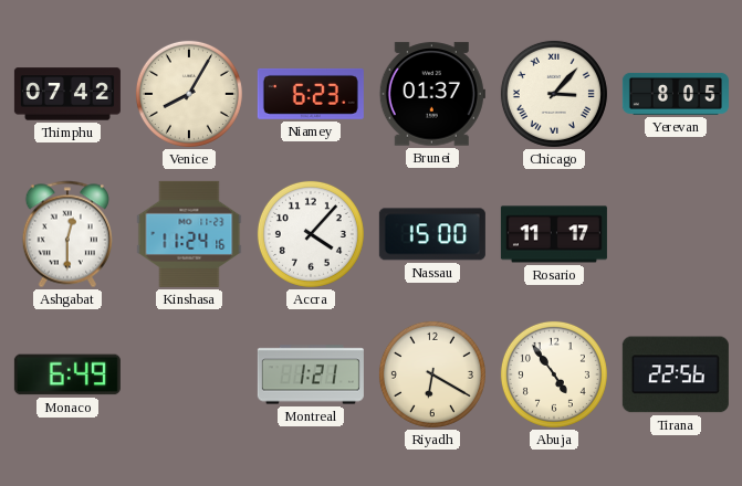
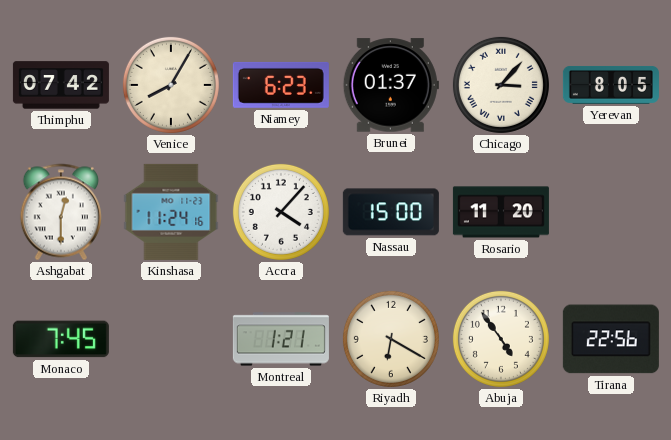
Rosario: 11:17 -> 11:20
Monaco: 6:49 -> 7:45
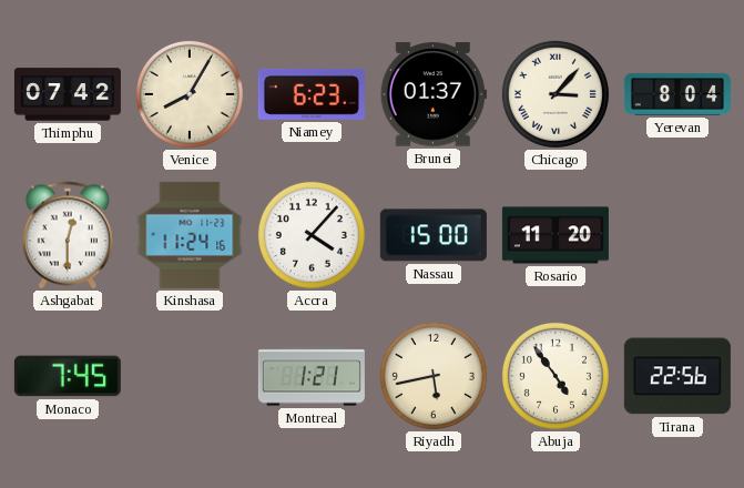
Yerevan: 8:05 -> 8:04
Riyadh: 6:20 -> 5:43
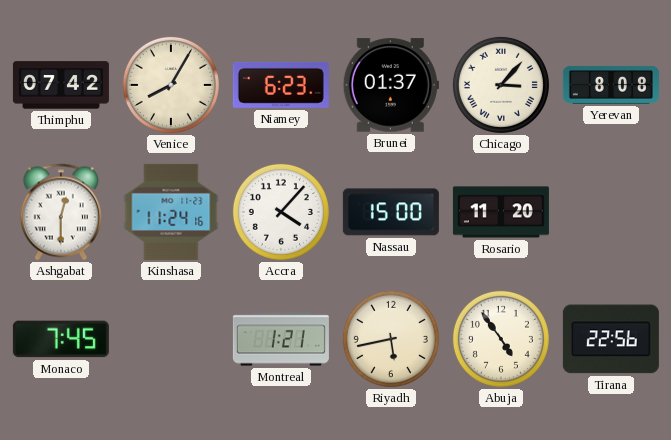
Yerevan: 8:04 -> 8:08
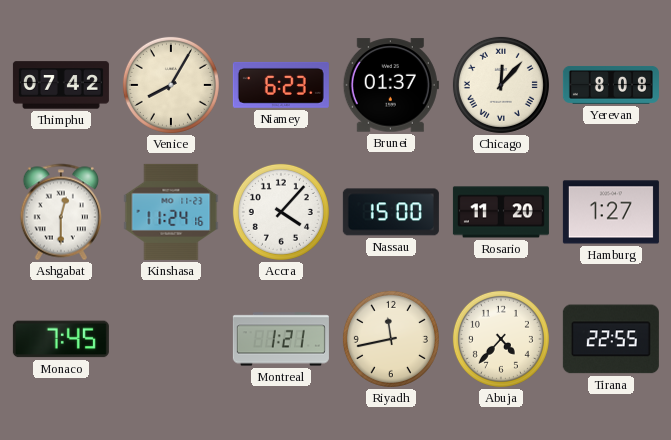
Chicago: 3:07 -> 12:07
Hamburg: none -> 1:27
Riyadh: 5:43 -> 11:43
Abuja: 4:54 -> 4:37
Tirana: 22:56 -> 22:55
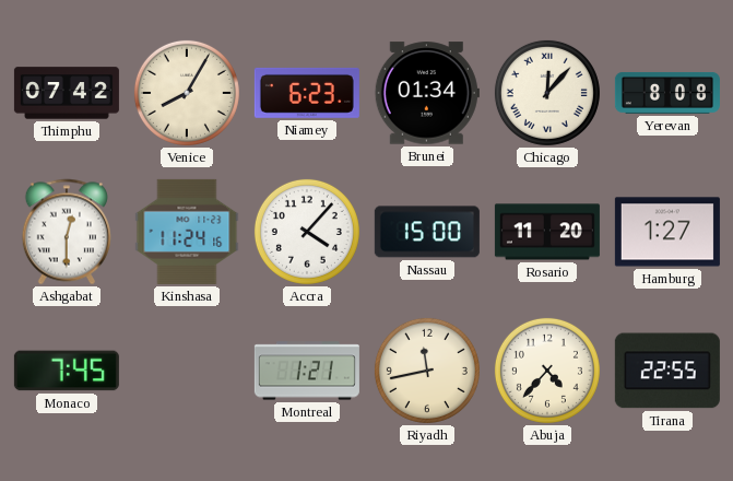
Brunei: 01:37 -> 01:34
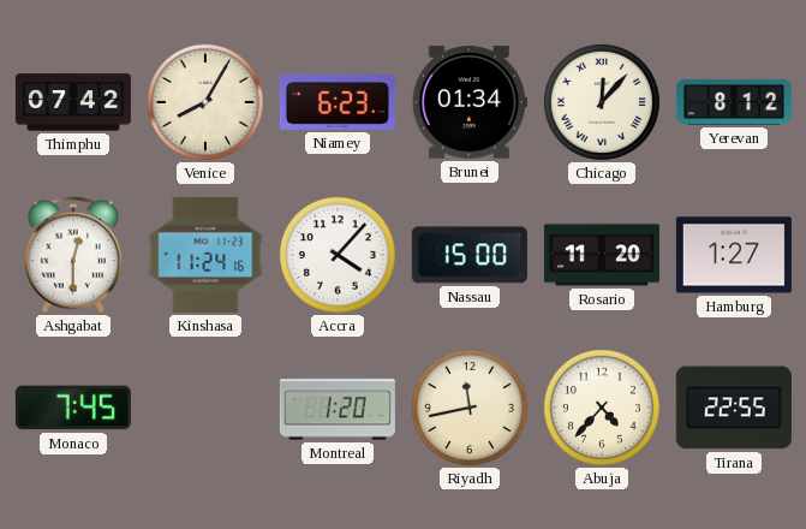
Yerevan: 8:08 -> 8:12
Montreal: 1:21 -> 1:20
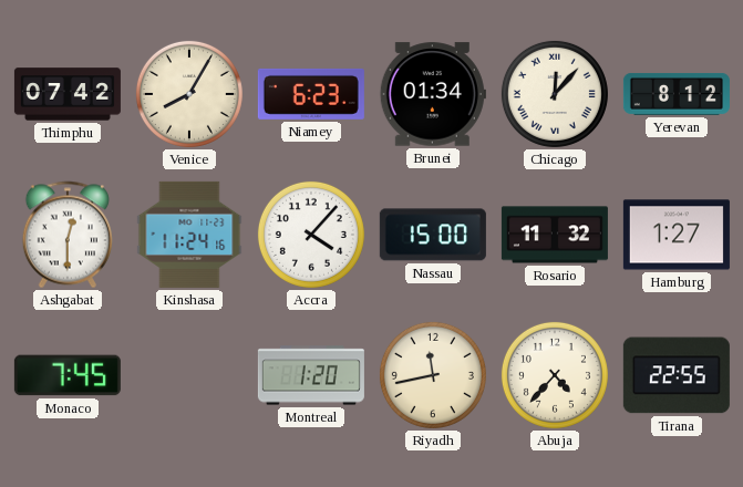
Rosario: 11:20 -> 11:32
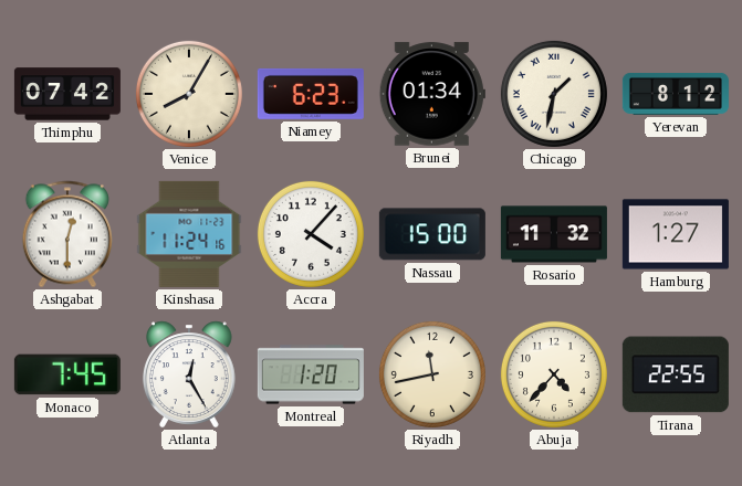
Chicago: 12:07 -> 1:32
Atlanta: none -> 12:25
